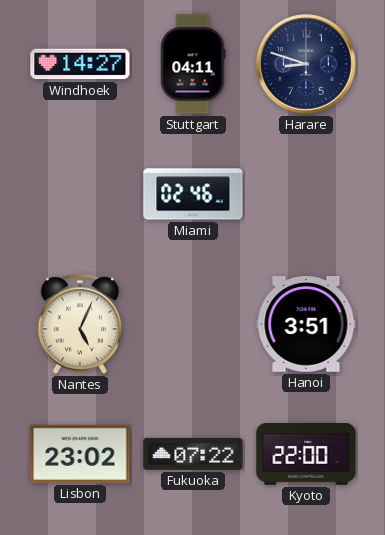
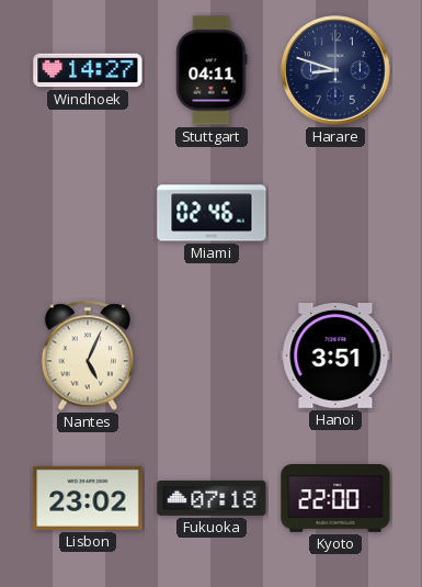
Fukuoka: 07:22 -> 07:18
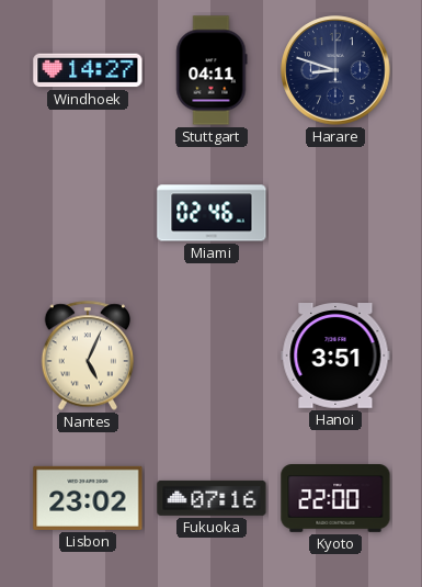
Fukuoka: 07:18 -> 07:16
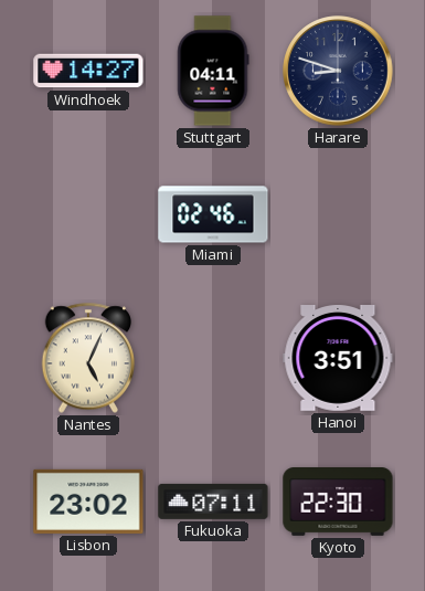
Fukuoka: 07:16 -> 07:11
Kyoto: 22:00 -> 22:30
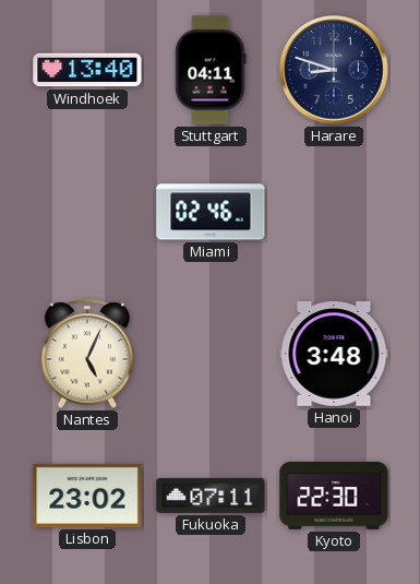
Windhoek: 14:27 -> 13:40
Hanoi: 3:51 -> 3:48
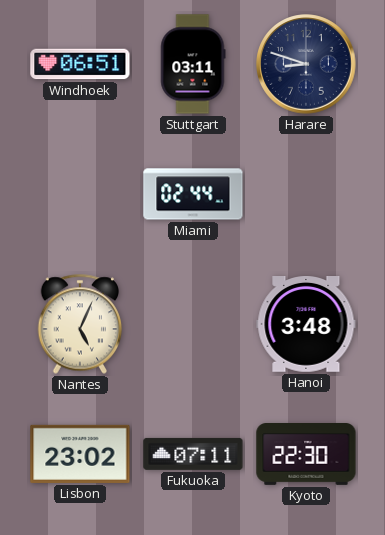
Windhoek: 13:40 -> 06:51
Stuttgart: 04:11 -> 03:11
Miami: 02:46 -> 02:44
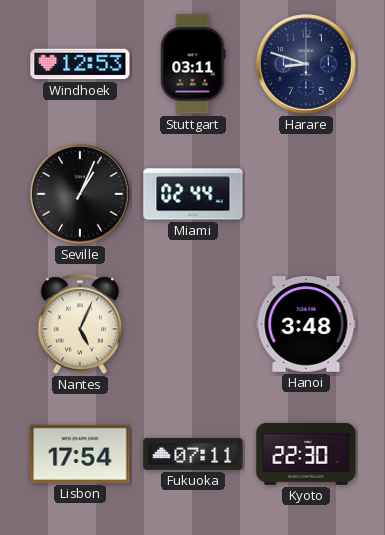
Windhoek: 06:51 -> 12:53
Seville: none -> 1:04
Lisbon: 23:02 -> 17:54
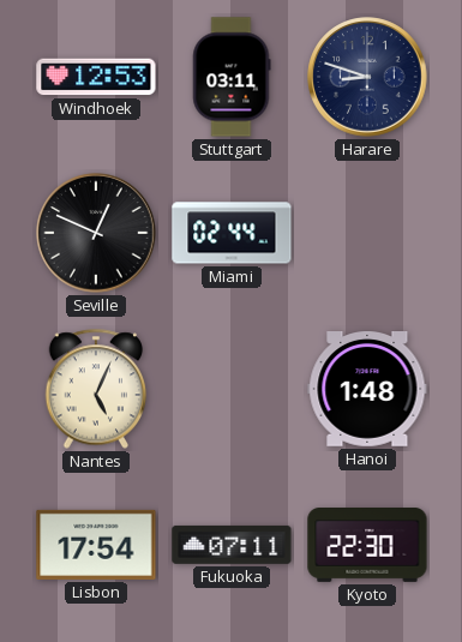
Seville: 1:04 -> 12:49
Hanoi: 3:48 -> 1:48
